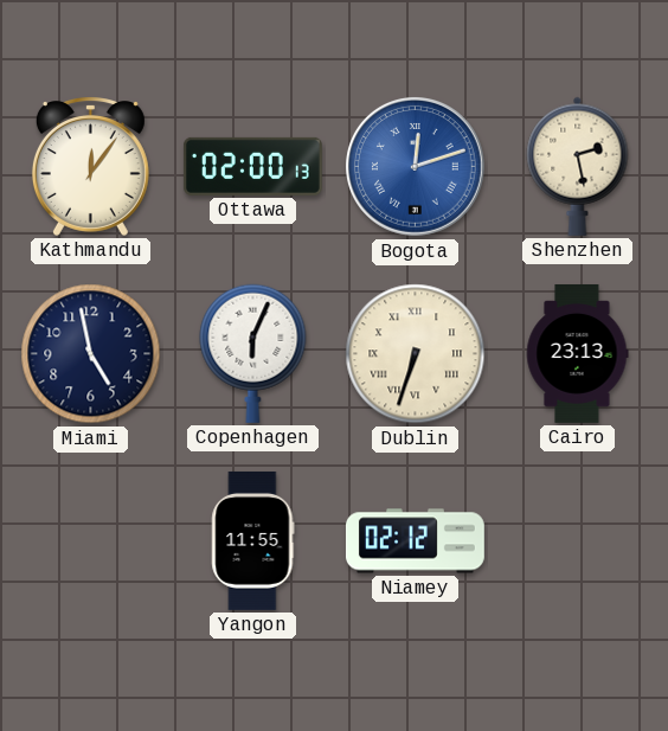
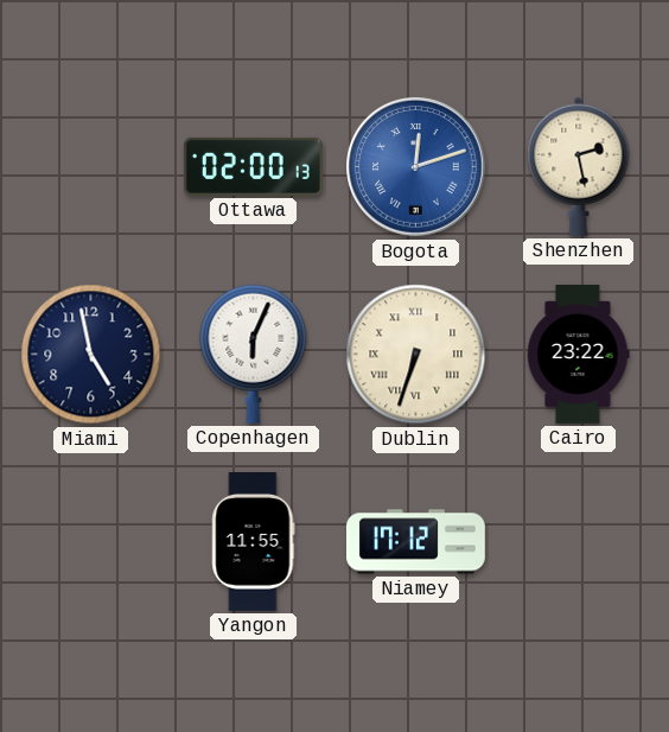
Kathmandu: 12:06 -> none
Cairo: 23:13 -> 23:22
Niamey: 02:12 -> 17:12
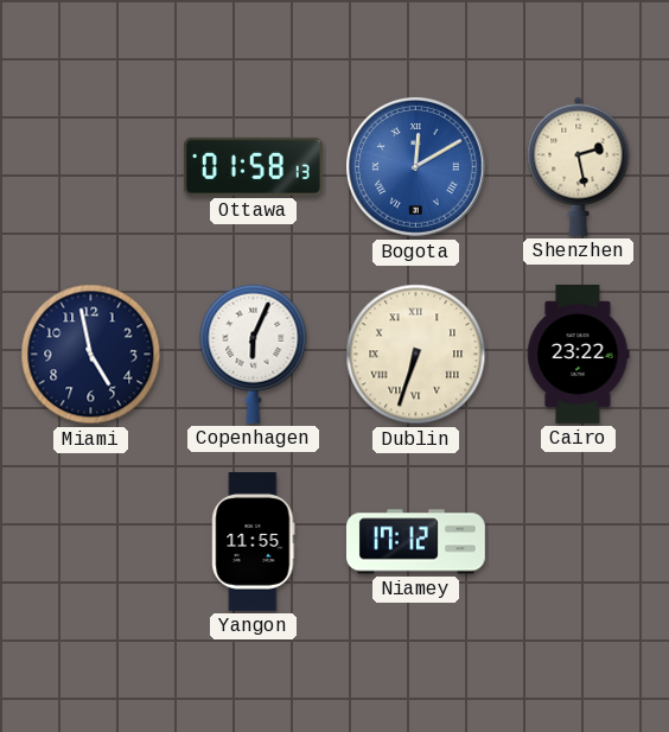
Ottawa: 02:00 -> 01:58
Bogota: 12:12 -> 12:10
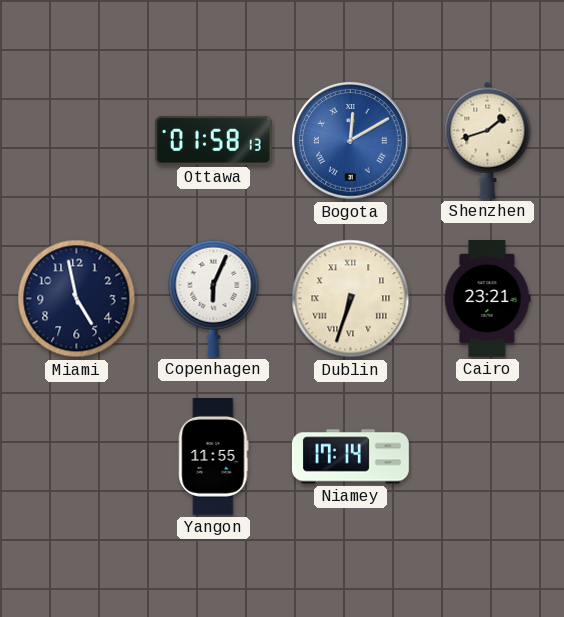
Shenzhen: 2:28 -> 1:42
Cairo: 23:22 -> 23:21
Niamey: 17:12 -> 17:14
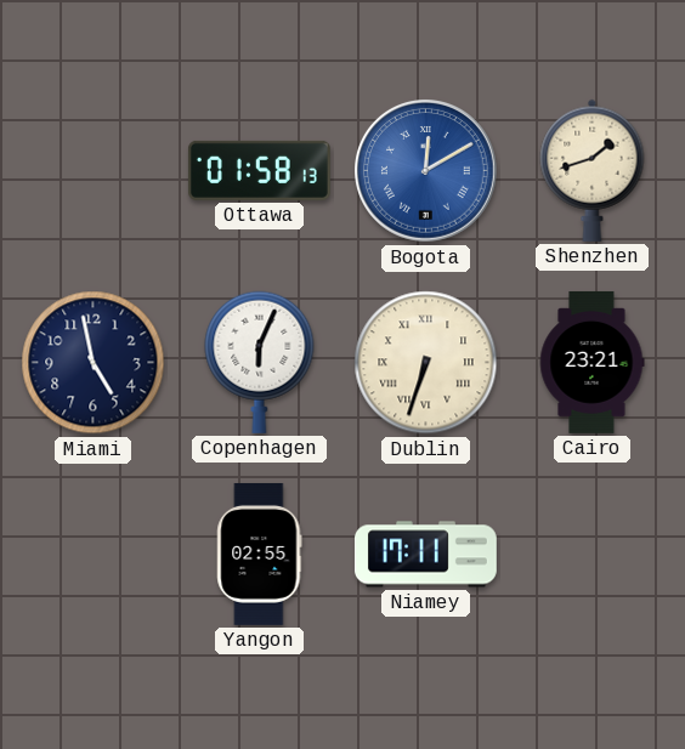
Yangon: 11:55 -> 02:55
Niamey: 17:14 -> 17:11
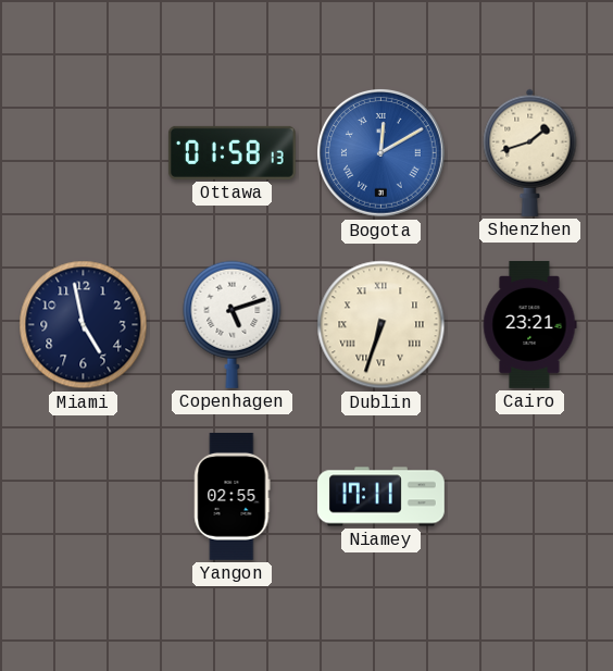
Copenhagen: 6:04 -> 5:12
